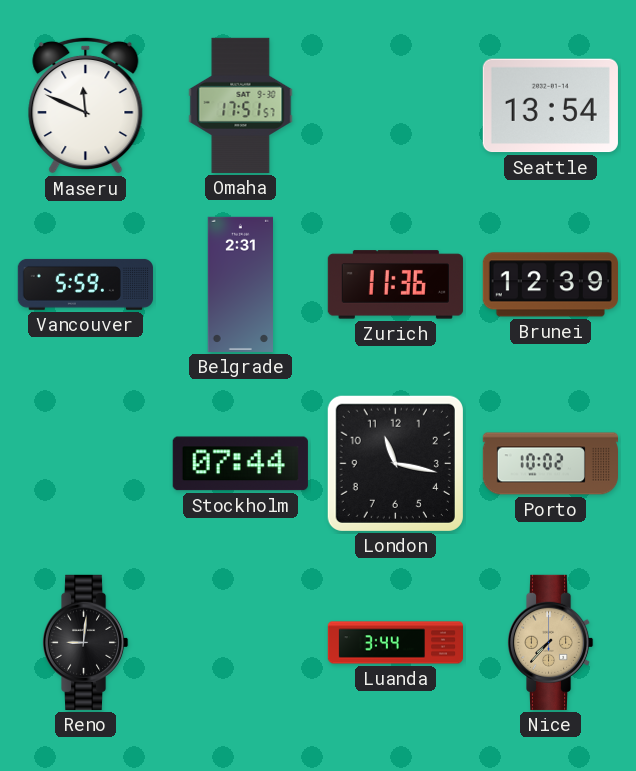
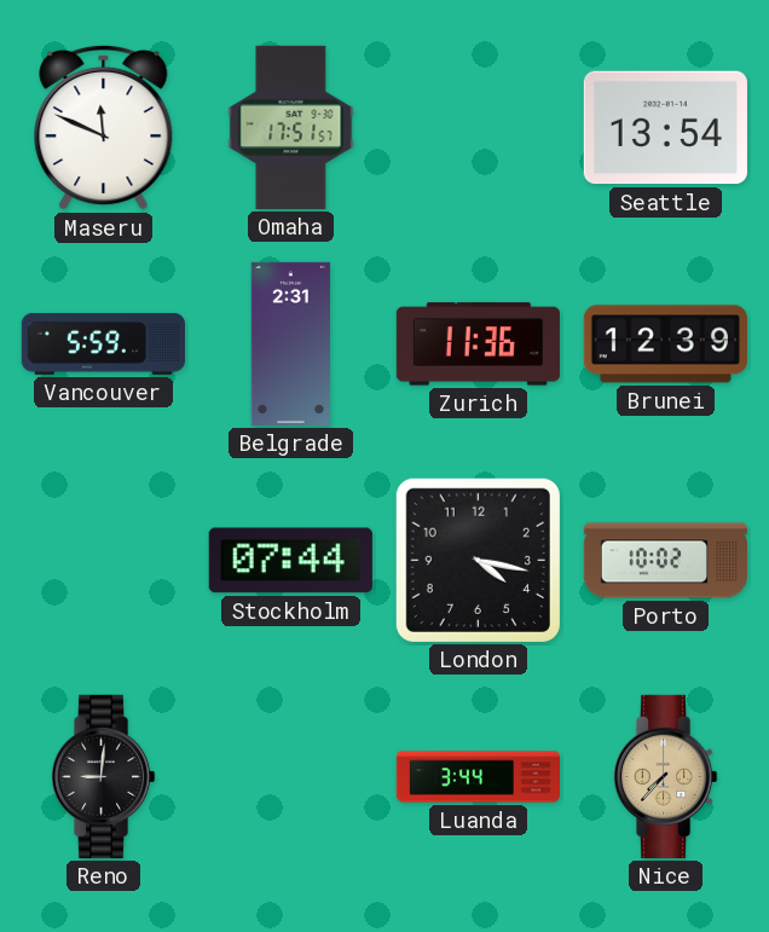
London: 11:17 -> 4:17
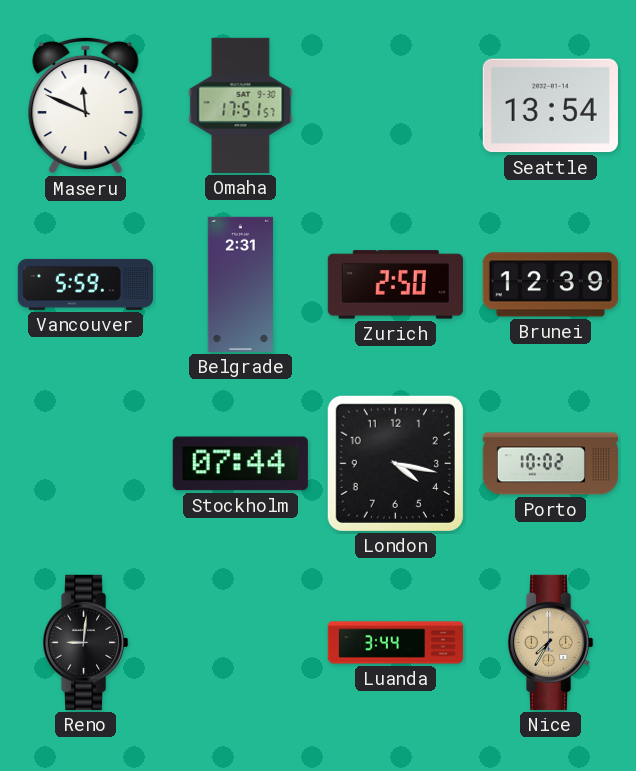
Zurich: 11:36 -> 2:50
Nice: 7:37 -> 7:35
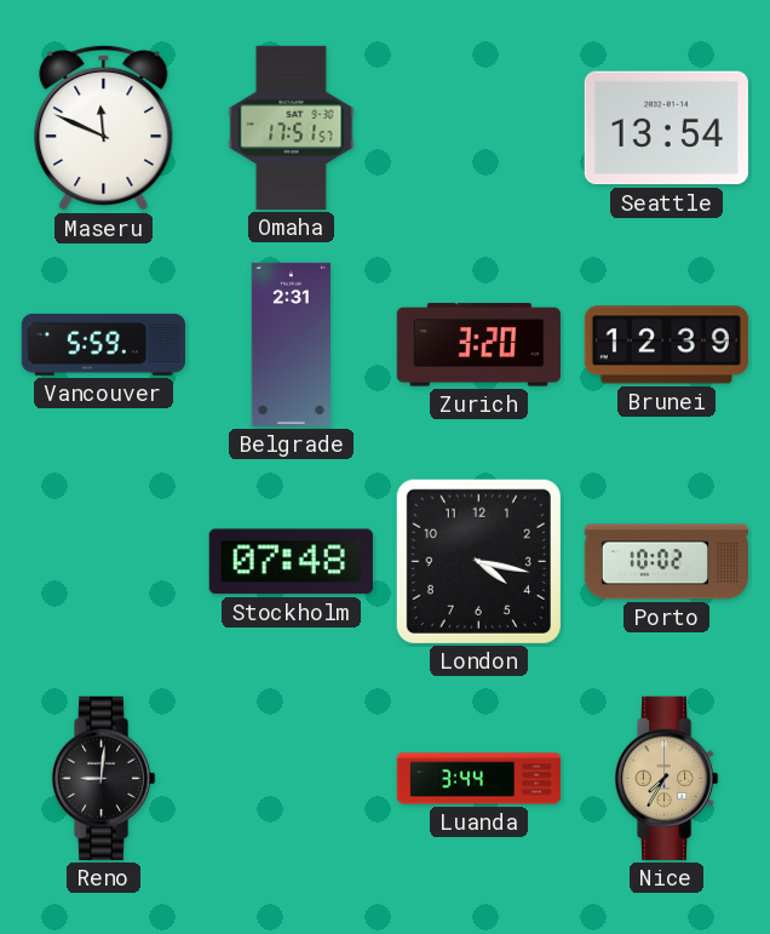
Zurich: 2:50 -> 3:20
Stockholm: 07:44 -> 07:48
